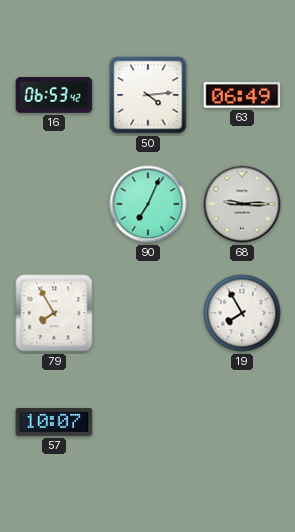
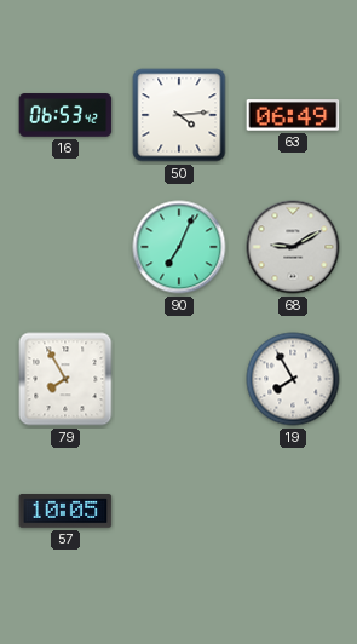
68: 9:15 -> 9:10
57: 10:07 -> 10:05
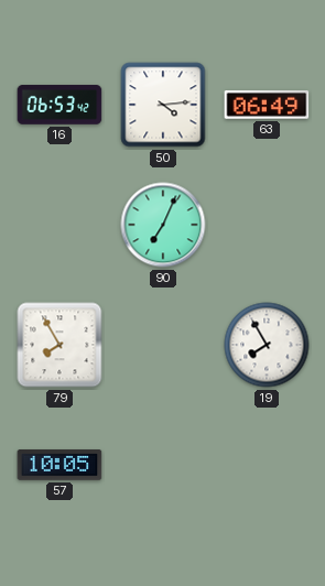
68: 9:10 -> none
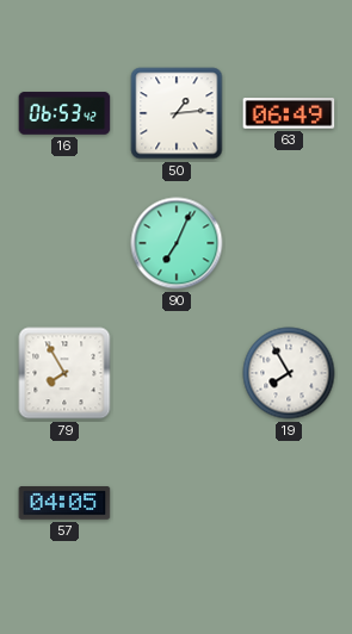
50: 4:14 -> 1:14
57: 10:05 -> 04:05
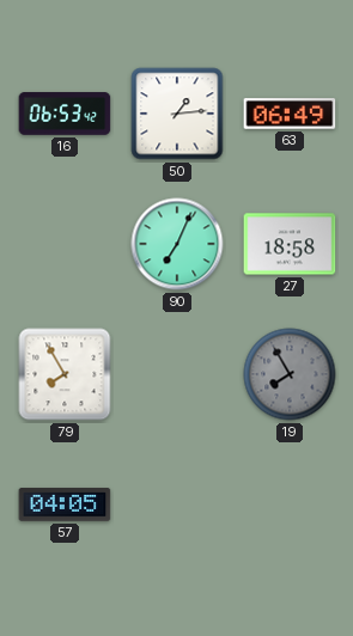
27: none -> 18:58
19 dial: white -> grey
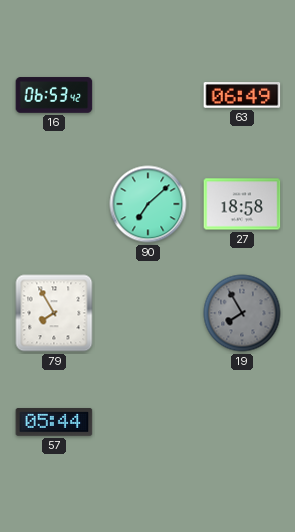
50: 1:14 -> none
90: 7:04 -> 7:08
57: 04:05 -> 05:44
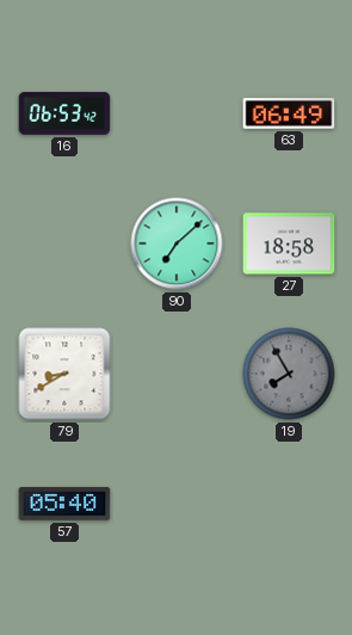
79: 7:55 -> 8:40
57: 05:44 -> 05:40
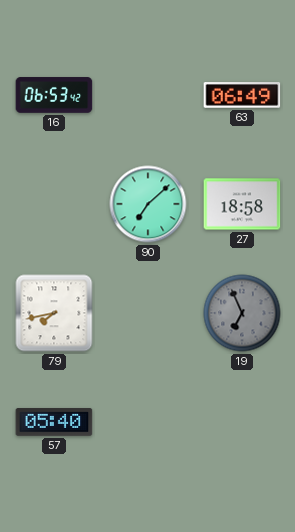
79: 8:40 -> 7:43
19: 7:55 -> 6:56
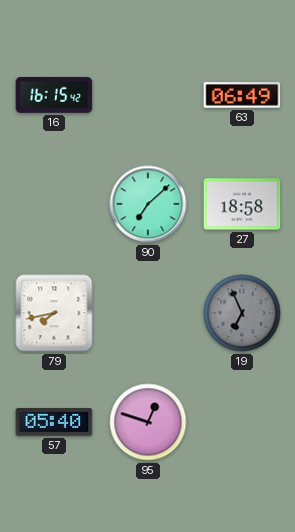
16: 06:53 -> 16:15
95: none -> 12:48
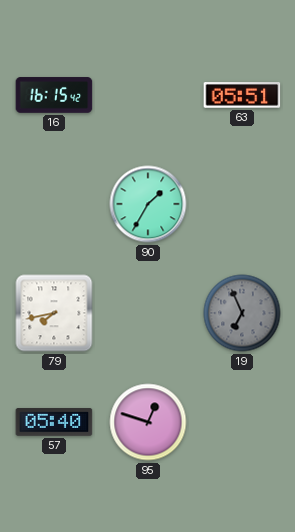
63: 06:49 -> 05:51
90: 7:08 -> 1:35
27: 18:58 -> none
